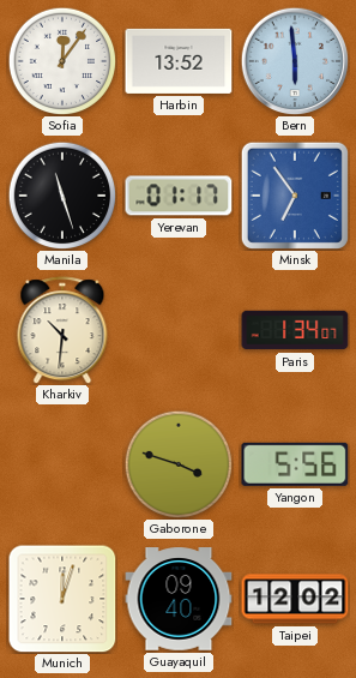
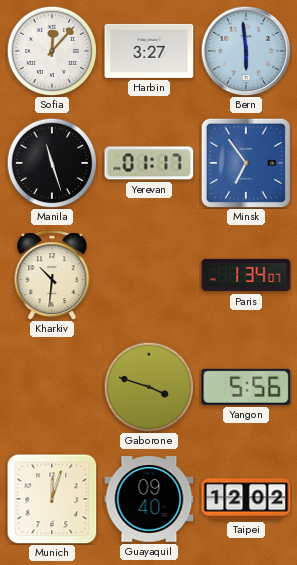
Sofia: 12:06 -> 12:07
Harbin: 13:52 -> 3:27
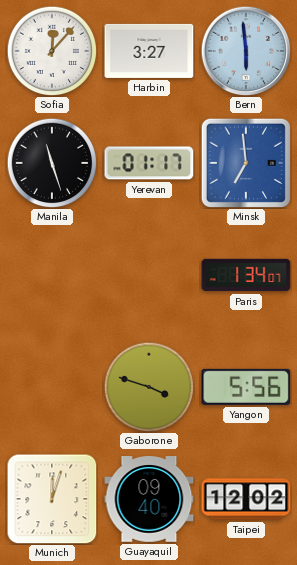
Minsk: 6:54 -> 6:59
Kharkiv: 10:31 -> none
